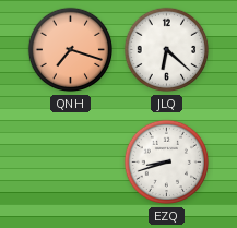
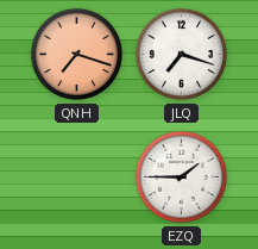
JLQ: 6:22 -> 7:18
EZQ: 8:42 -> 1:45
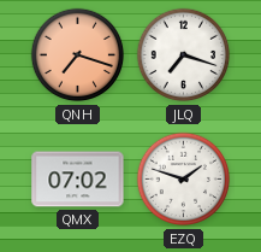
QMX: none -> 07:02
EZQ: 1:45 -> 1:48
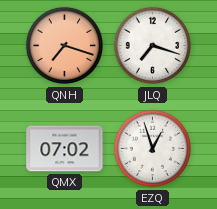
EZQ: 1:48 -> 12:57
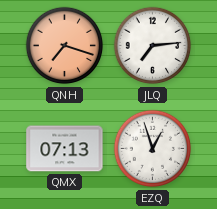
JLQ: 7:18 -> 7:14
QMX: 07:02 -> 07:13
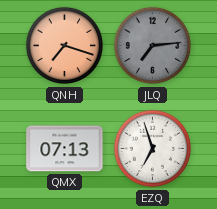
JLQ dial: white -> grey
EZQ: 12:57 -> 6:57
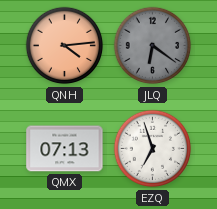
QNH: 7:18 -> 4:14
JLQ: 7:14 -> 6:21
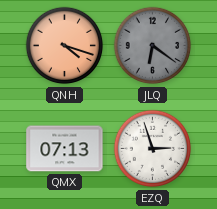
QNH: 4:14 -> 4:18
EZQ: 6:57 -> 2:57
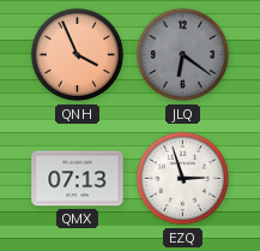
QNH: 4:18 -> 3:56
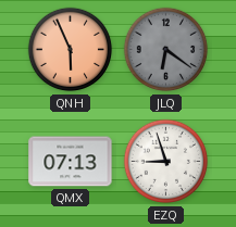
QNH: 3:56 -> 5:56
EZQ: 2:57 -> 8:57
